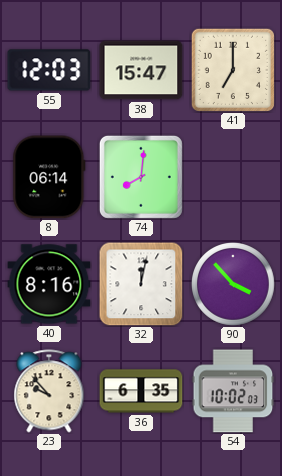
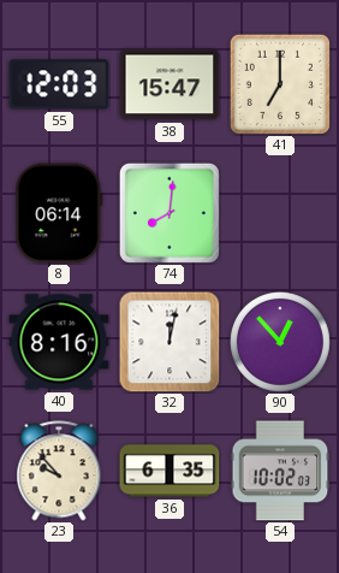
90: 3:53 -> 12:53
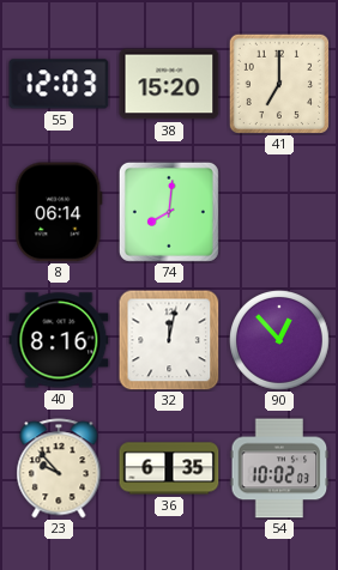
38: 15:47 -> 15:20
